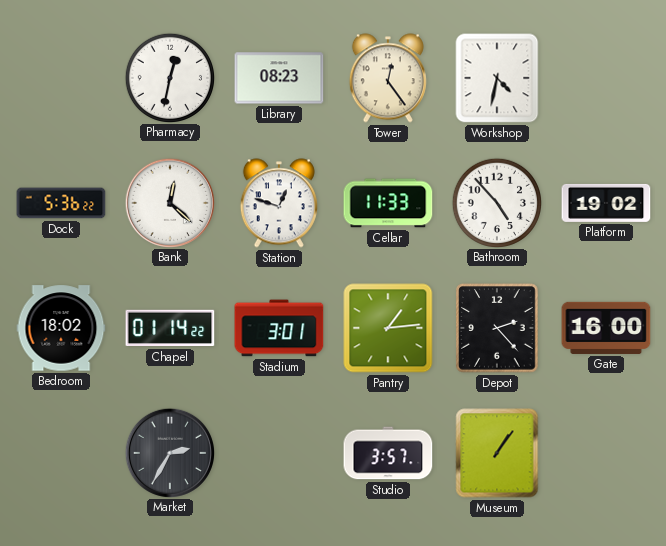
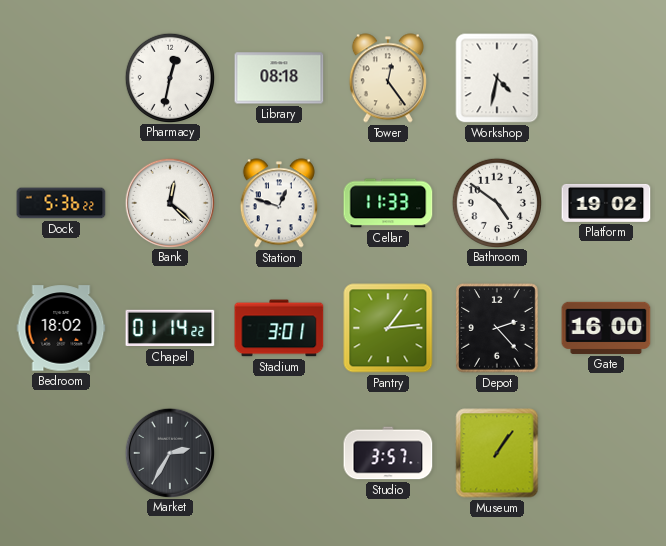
Library: 08:23 -> 08:18
Bathroom: 4:53 -> 4:51
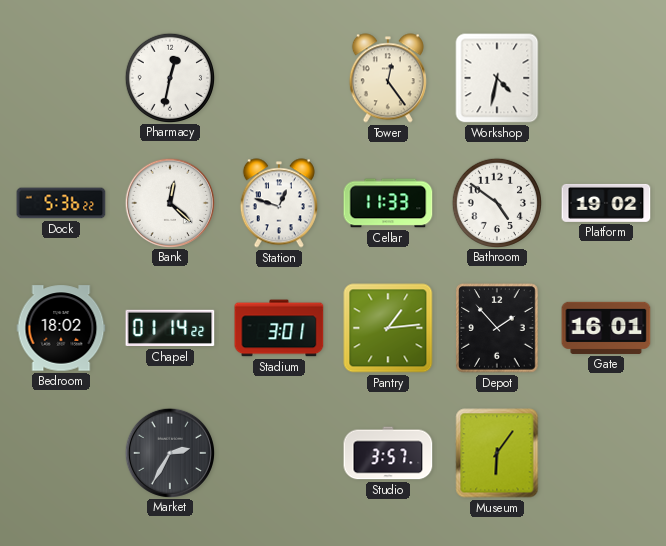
Library: 08:18 -> none
Depot: 2:23 -> 1:53
Gate: 16:00 -> 16:01
Museum: 1:06 -> 6:06
